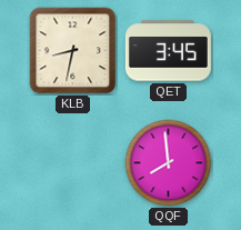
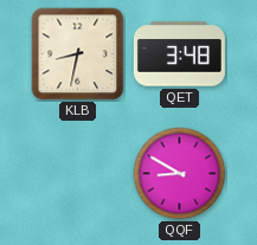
QET: 3:45 -> 3:48
QQF: 7:59 -> 8:50
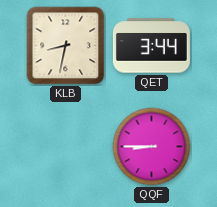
QET: 3:48 -> 3:44
QQF: 8:50 -> 8:45
